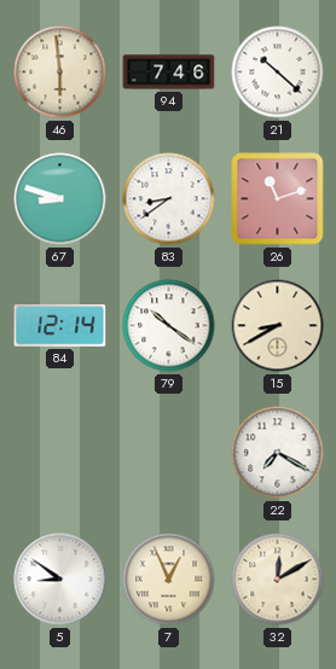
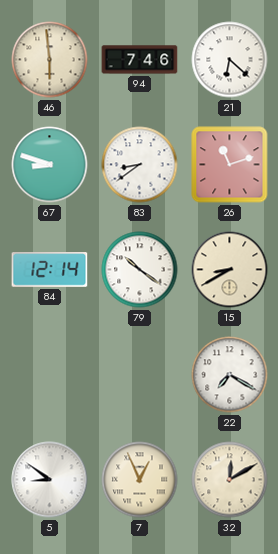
21: 10:22 -> 6:22
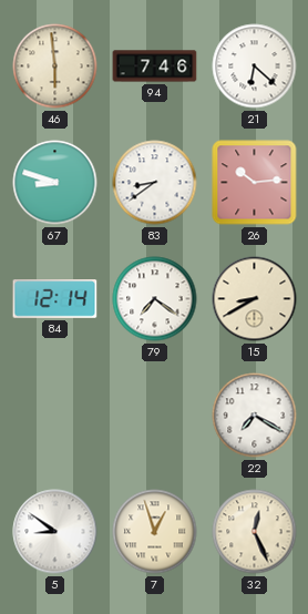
26: 11:12 -> 10:14
79: 10:21 -> 7:21
7: 12:56 -> 12:57
32: 12:10 -> 12:26
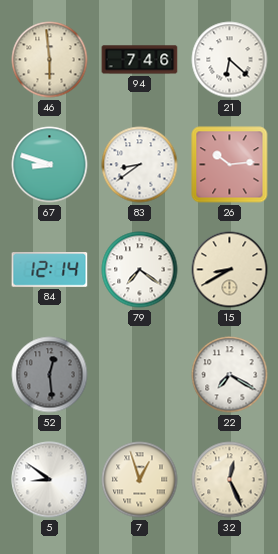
52: none -> 12:29
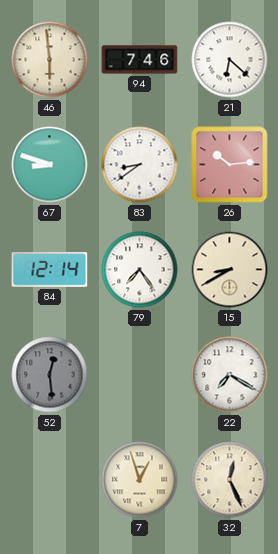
79: 7:21 -> 7:24
5: 8:51 -> none
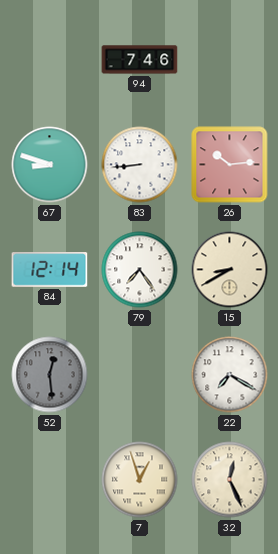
46: 5:59 -> none
21: 6:22 -> none
83: 8:39 -> 8:44
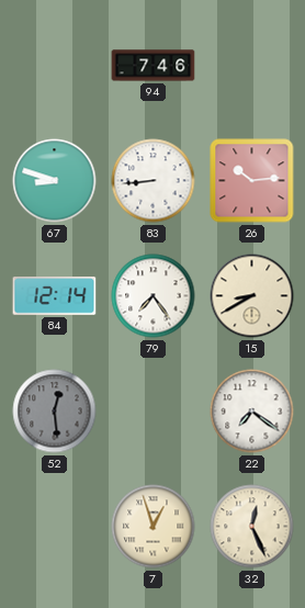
22: 7:20 -> 7:21
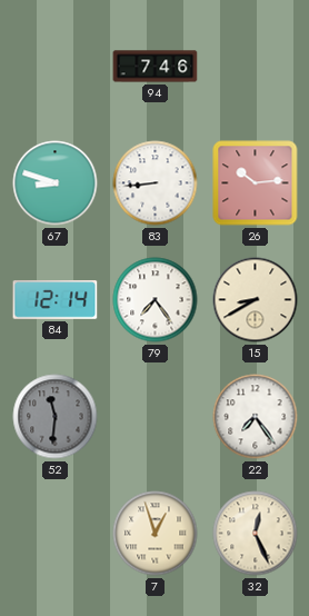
52: 12:29 -> 11:31
22: 7:21 -> 7:24
